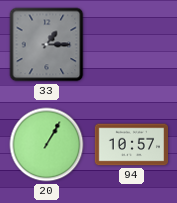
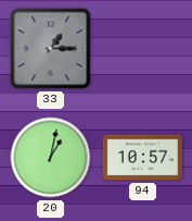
20: 1:05 -> 1:02
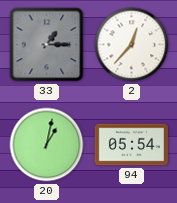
2: none -> 12:37
94: 10:57 -> 05:54
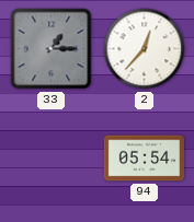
20: 1:02 -> none
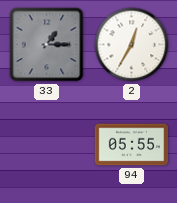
2: 12:37 -> 12:35
94: 05:54 -> 05:55
